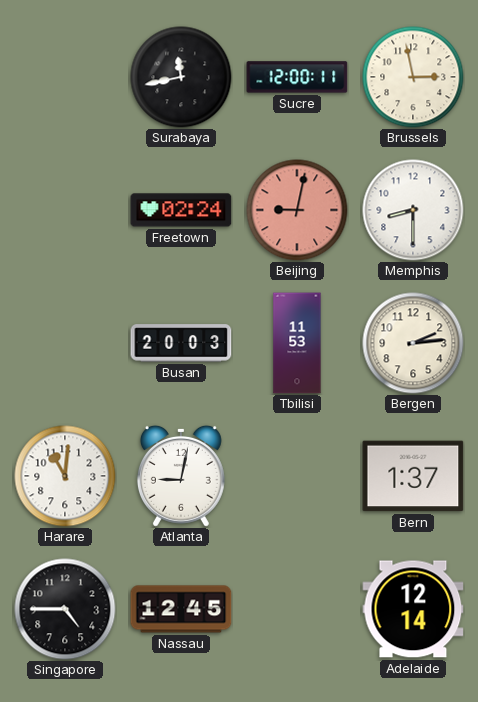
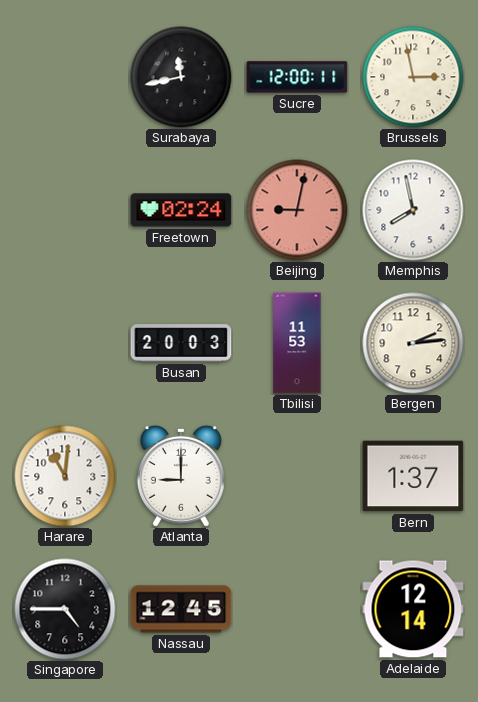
Memphis: 8:30 -> 7:58
Atlanta: 9:02 -> 9:00
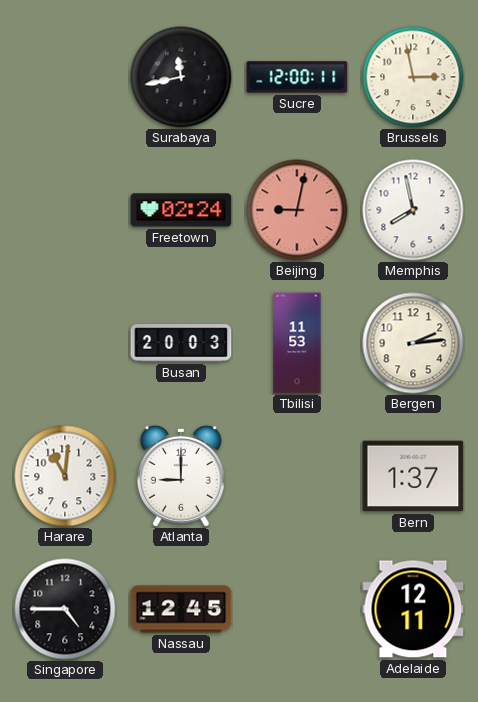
Adelaide: 12:14 -> 12:11
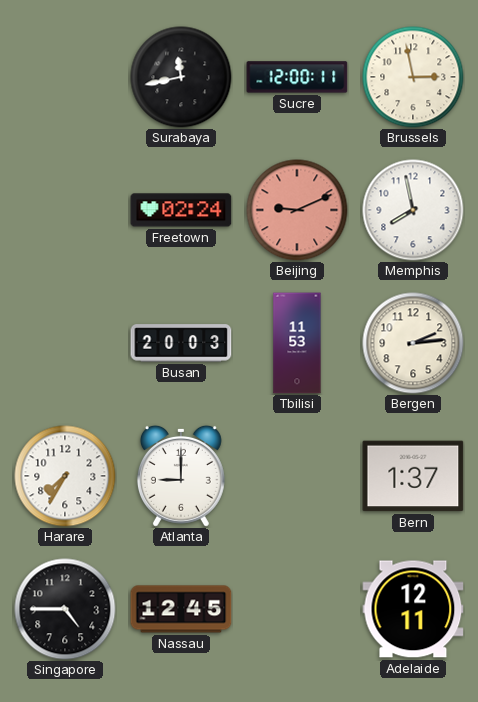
Beijing: 9:02 -> 9:11
Harare: 11:01 -> 7:35
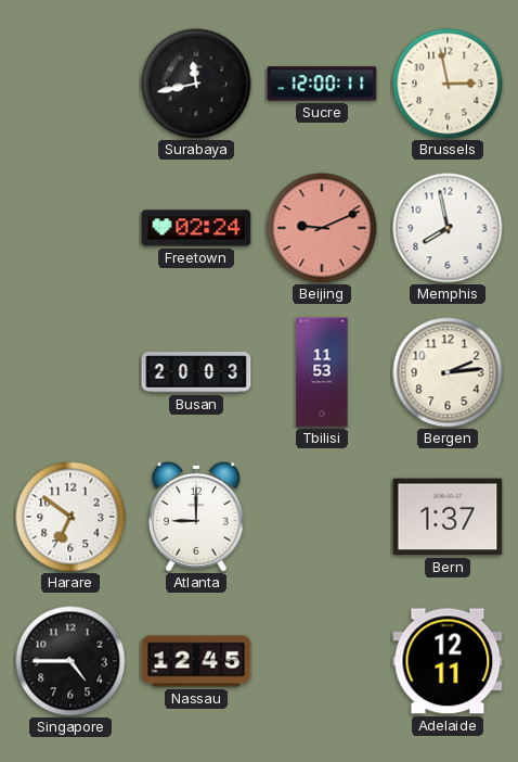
Harare: 7:35 -> 6:51
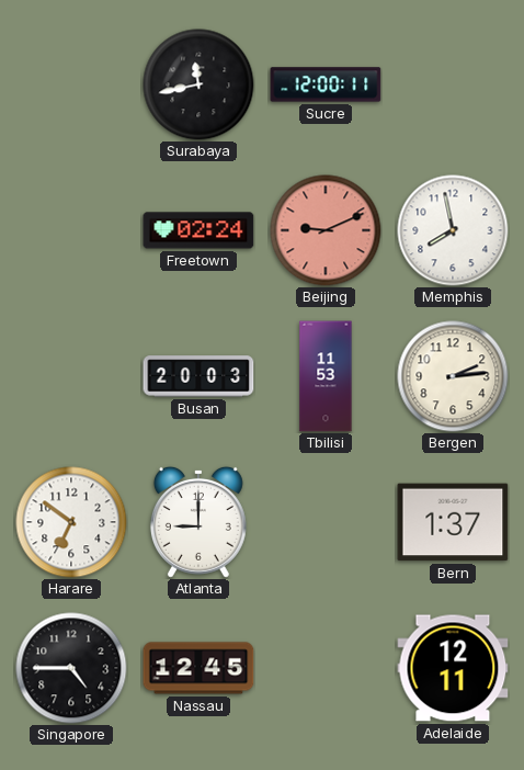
Brussels: 2:58 -> none
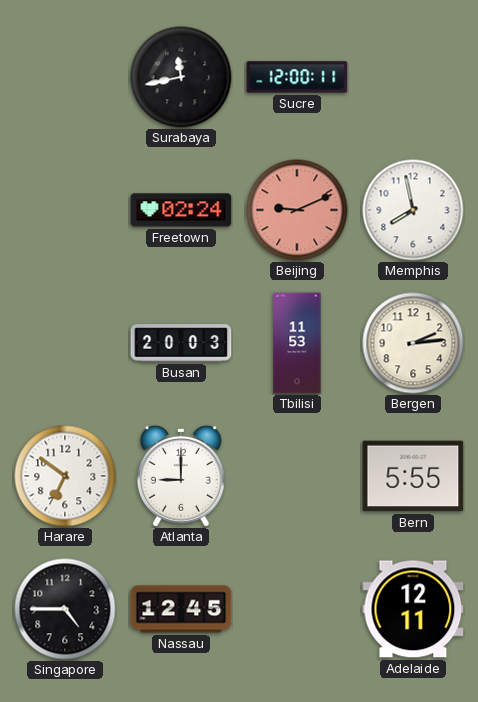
Bern: 1:37 -> 5:55
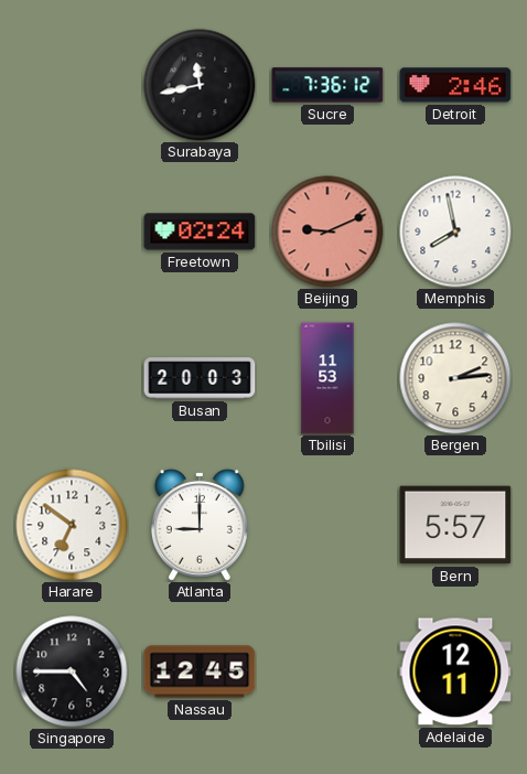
Sucre: 12:00 -> 7:36
Detroit: none -> 2:46
Bern: 5:55 -> 5:57
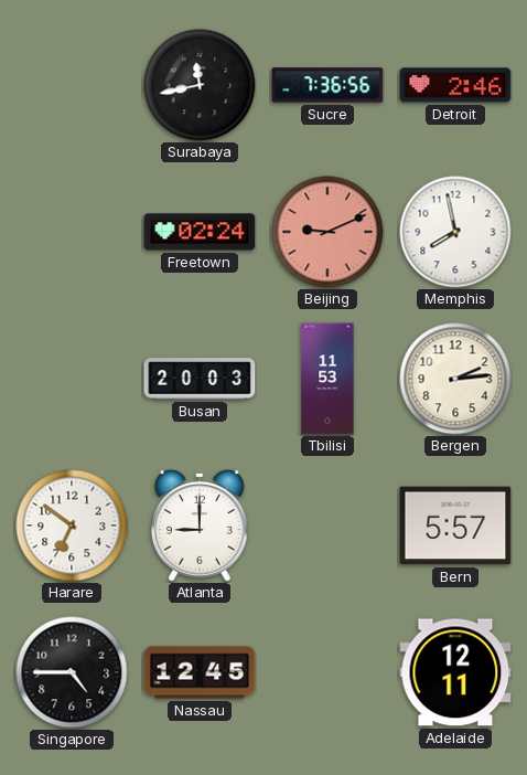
Sucre: 7:36:12 -> 7:36:56
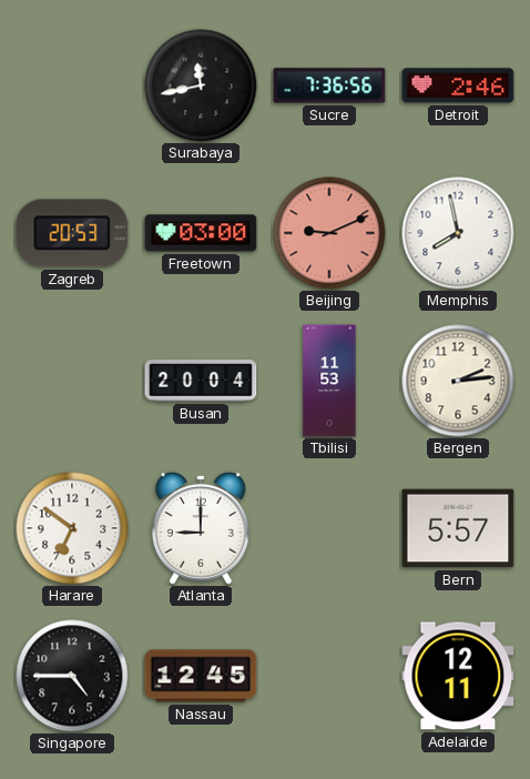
Zagreb: none -> 20:53
Freetown: 02:24 -> 03:00
Busan: 20:03 -> 20:04
